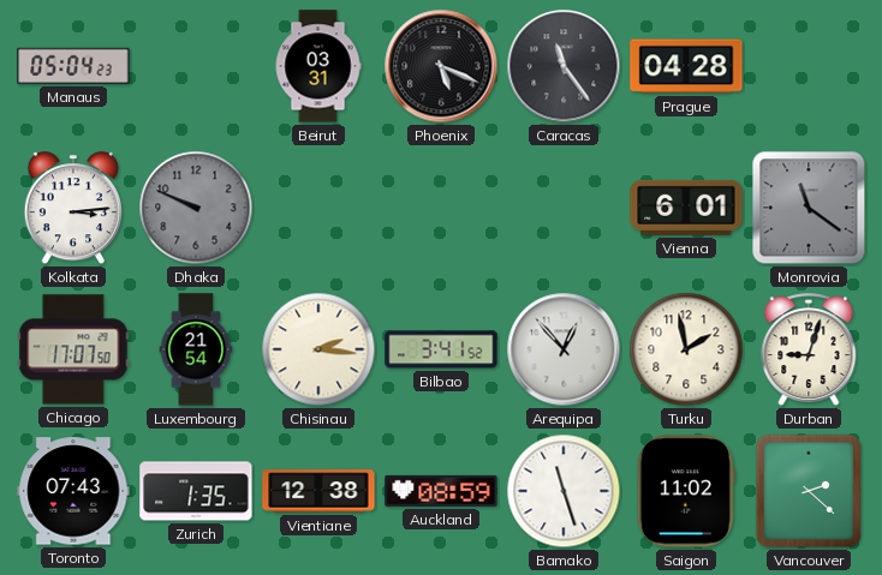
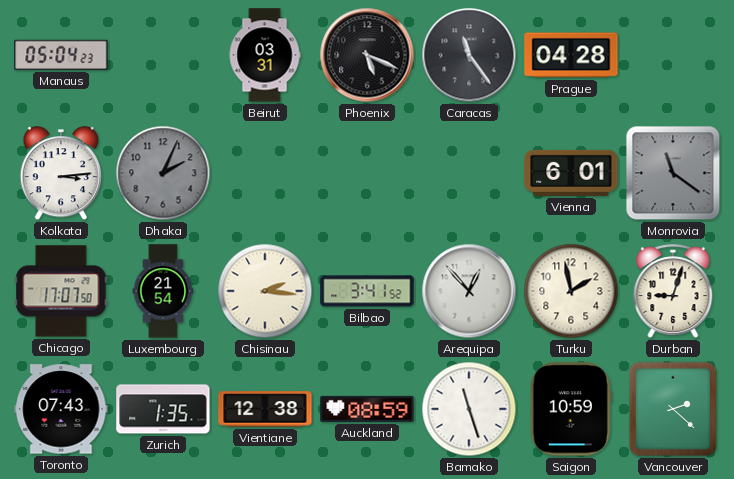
Dhaka: 9:49 -> 2:04
Saigon: 11:02 -> 10:59
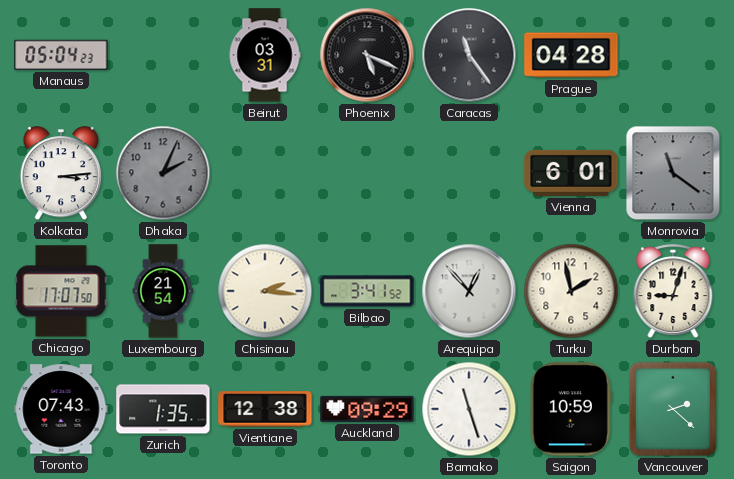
Auckland: 08:59 -> 09:29
